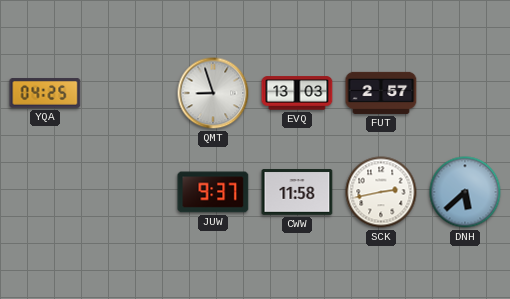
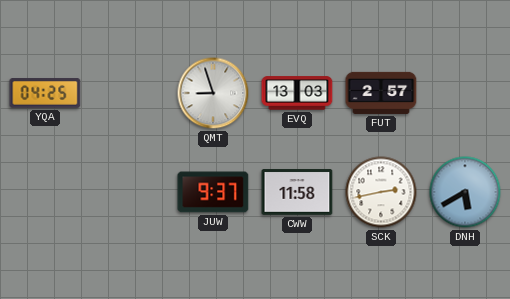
DNH: 5:38 -> 5:40
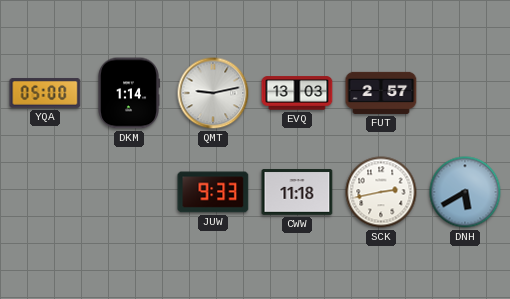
YQA: 04:25 -> 05:00
DKM: none -> 1:14
QMT: 8:57 -> 9:13
JUW: 9:37 -> 9:33
CWW: 11:58 -> 11:18
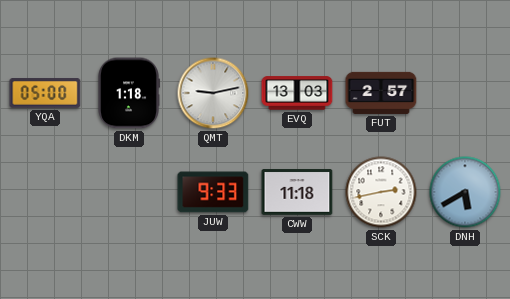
DKM: 1:14 -> 1:18
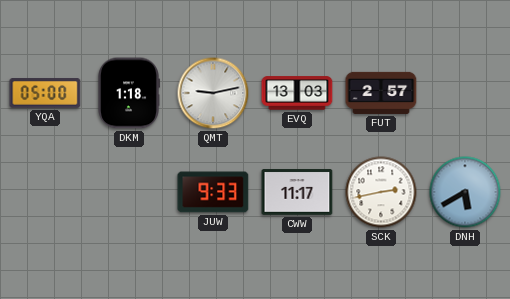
CWW: 11:18 -> 11:17
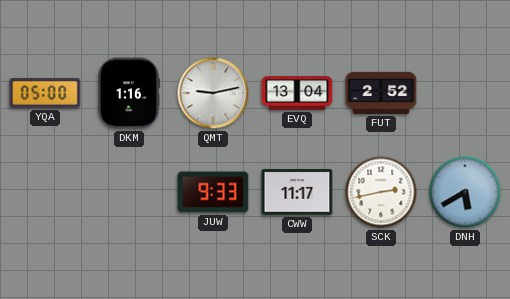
DKM: 1:18 -> 1:16
EVQ: 13:03 -> 13:04
FUT: 2:57 -> 2:52
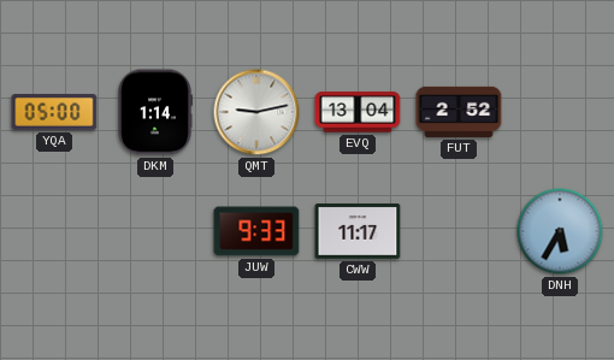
DKM: 1:16 -> 1:14
SCK: 2:43 -> none
DNH: 5:40 -> 5:35
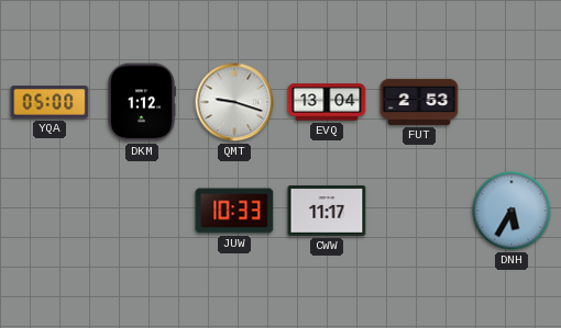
DKM: 1:14 -> 1:12
QMT: 9:13 -> 9:18
FUT: 2:52 -> 2:53
JUW: 9:33 -> 10:33
